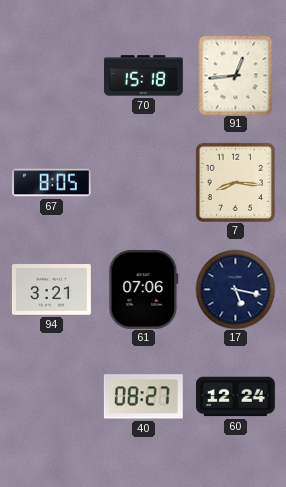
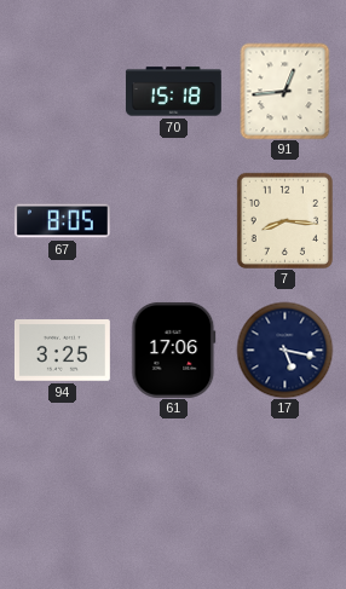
94: 3:21 -> 3:25
61: 07:06 -> 17:06
40: 08:27 -> none
60: 12:24 -> none
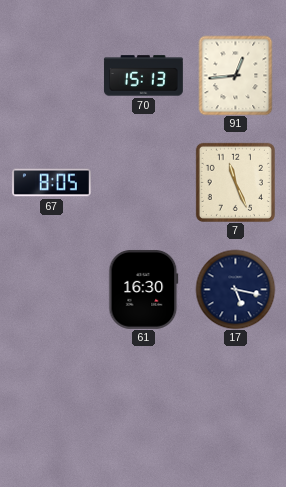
70: 15:18 -> 15:13
7: 8:16 -> 11:26
94: 3:25 -> none
61: 17:06 -> 16:30
